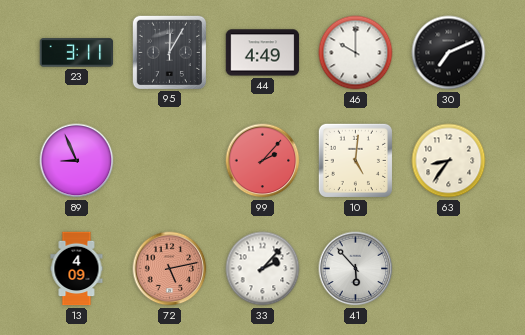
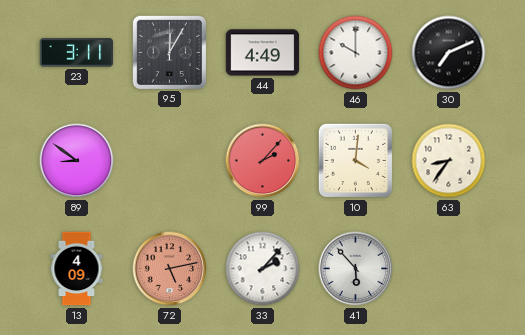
89: 8:56 -> 8:51
10: 5:01 -> 4:01
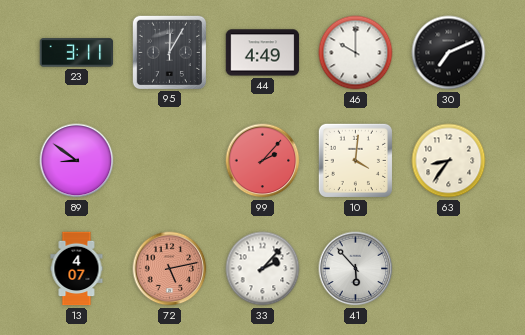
13: 4:09 -> 4:07
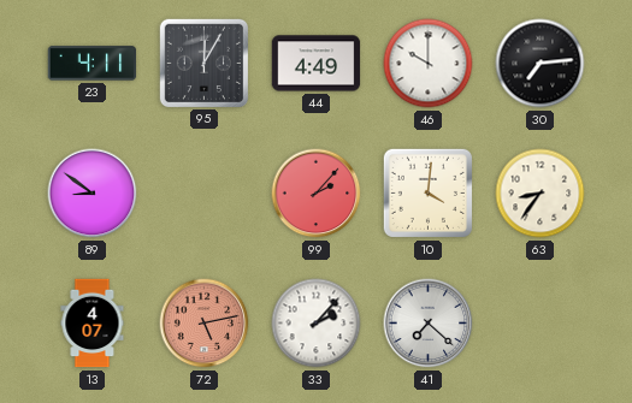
23: 3:11 -> 4:11
30: 7:11 -> 7:14
41: 5:53 -> 7:22
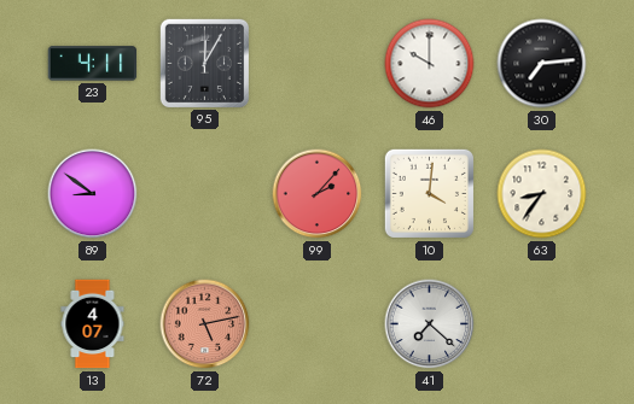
44: 4:49 -> none
33: 2:07 -> none
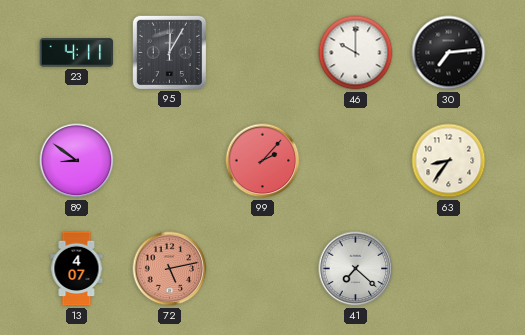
10: 4:01 -> none
